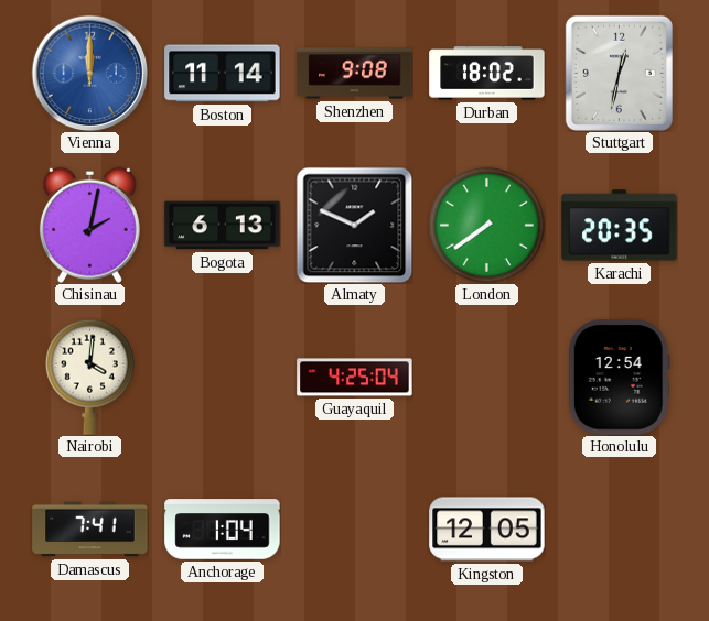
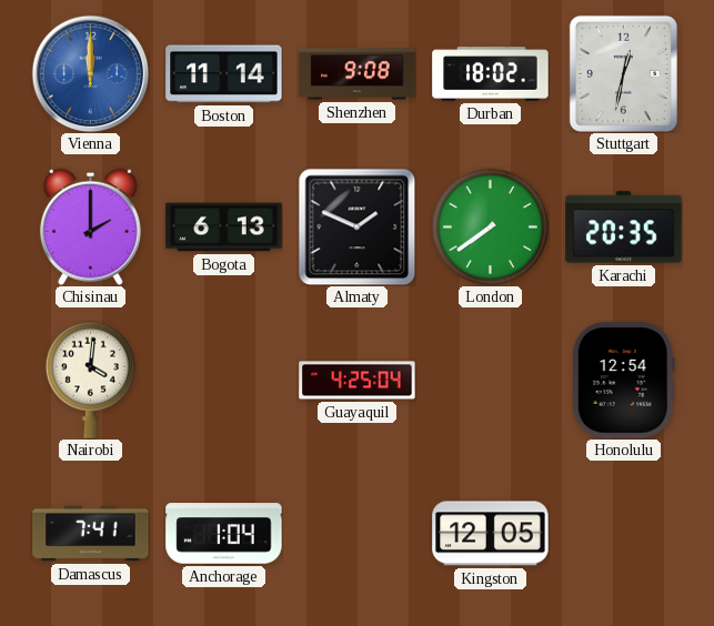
Chisinau: 2:02 -> 2:00
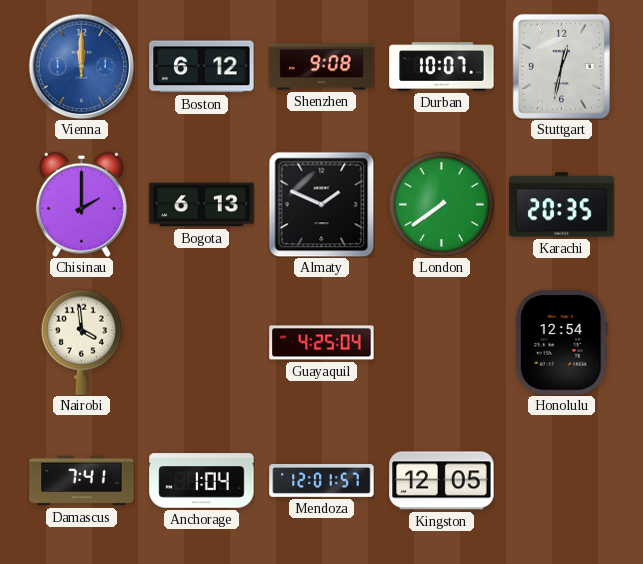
Boston: 11:14 -> 6:12
Durban: 18:02 -> 10:07
Nairobi: 4:01 -> 3:59
Mendoza: none -> 12:01
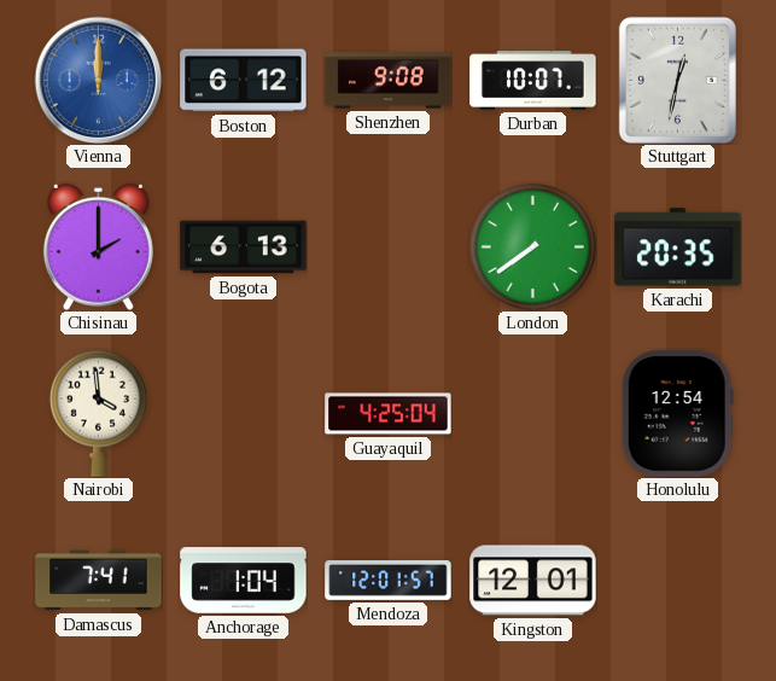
Almaty: 1:49 -> none
Kingston: 12:05 -> 12:01
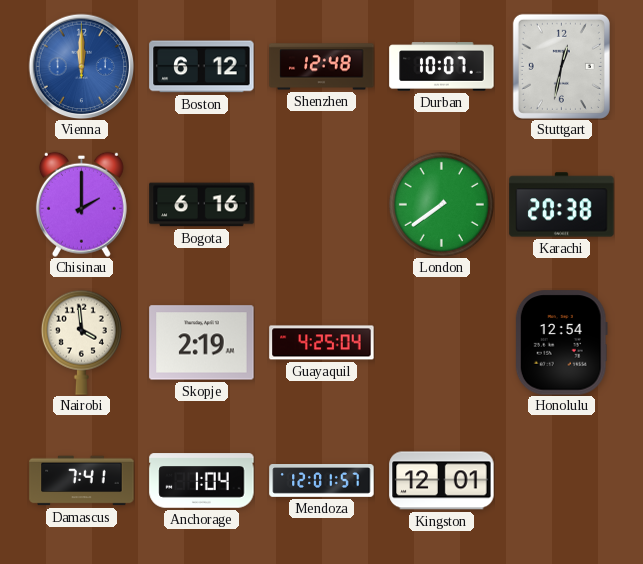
Shenzhen: 9:08 -> 12:48
Bogota: 6:13 -> 6:16
Karachi: 20:35 -> 20:38
Skopje: none -> 2:19
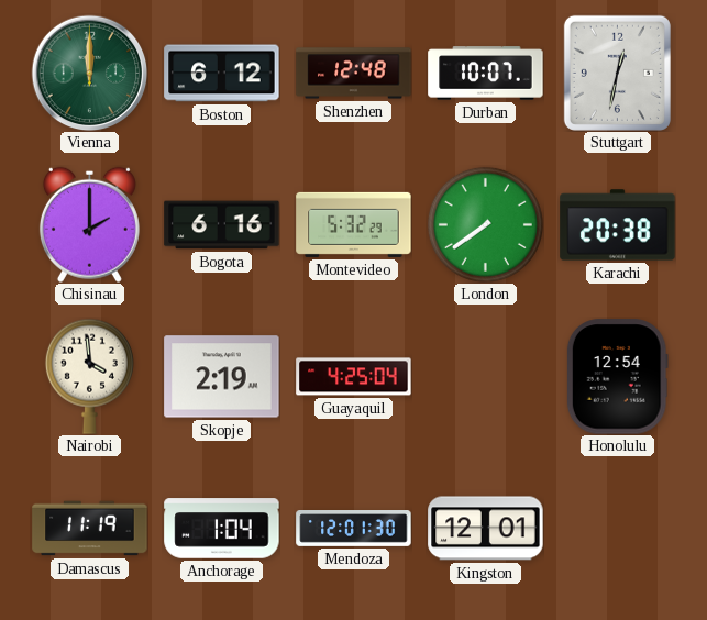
Vienna dial: blue -> green
Montevideo: none -> 5:32
Damascus: 7:41 -> 11:19
Mendoza: 12:01:57 -> 12:01:30
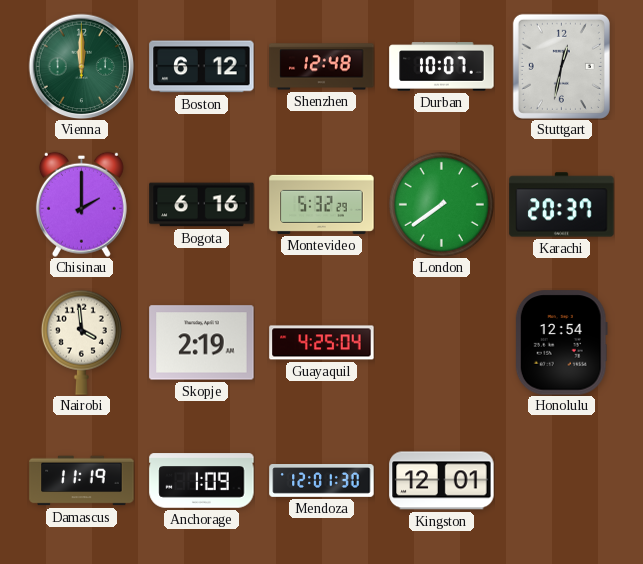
Karachi: 20:38 -> 20:37
Anchorage: 1:04 -> 1:09
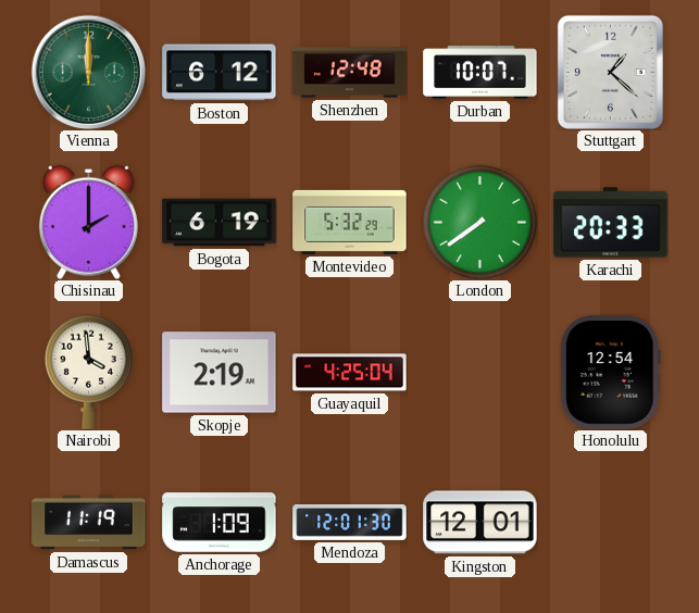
Stuttgart: 12:32 -> 1:22
Bogota: 6:16 -> 6:19
Karachi: 20:37 -> 20:33
